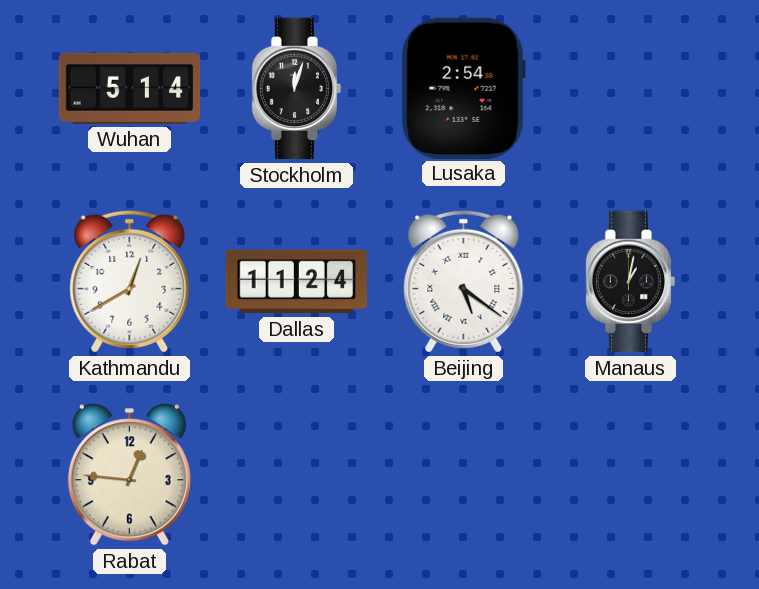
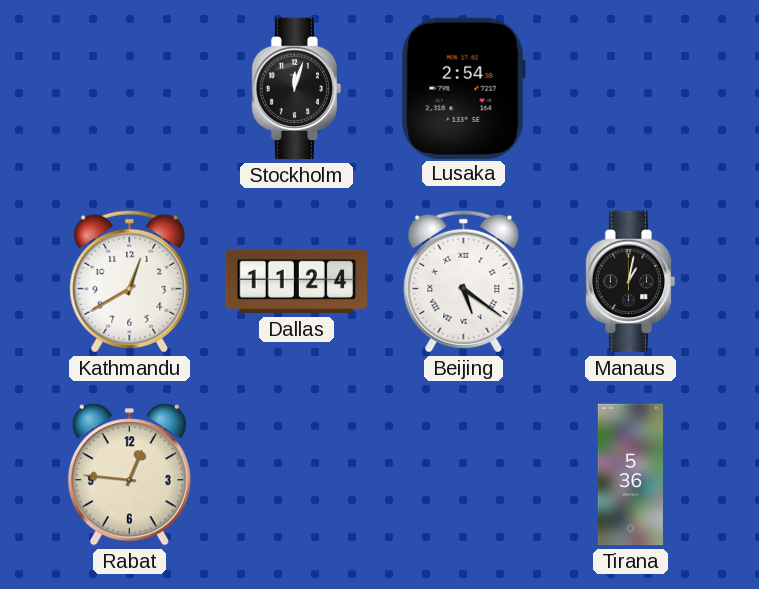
Wuhan: 5:14 -> none
Tirana: none -> 5:36
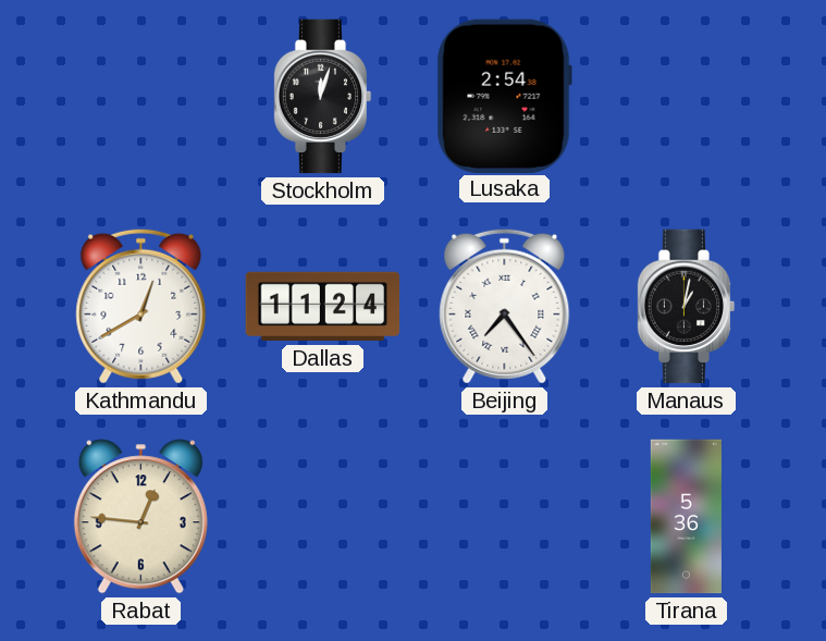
Beijing: 5:21 -> 7:24
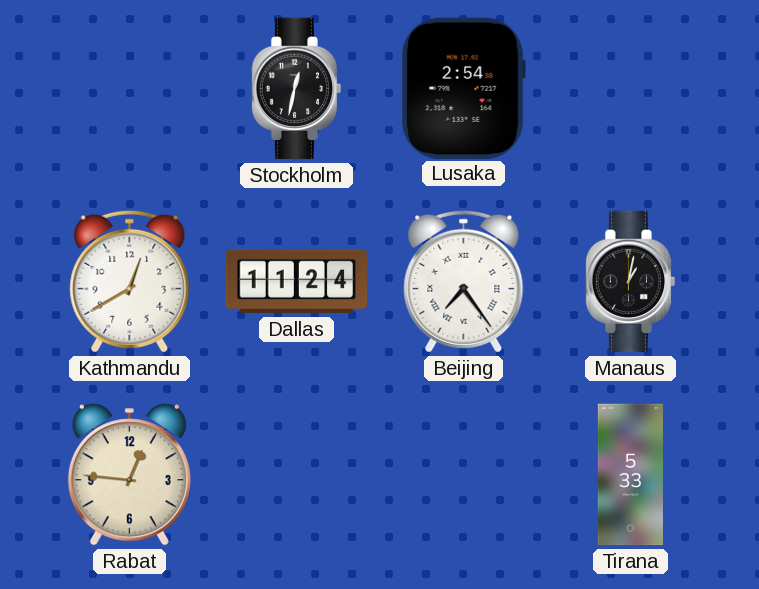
Stockholm: 12:03 -> 12:32
Tirana: 5:36 -> 5:33
